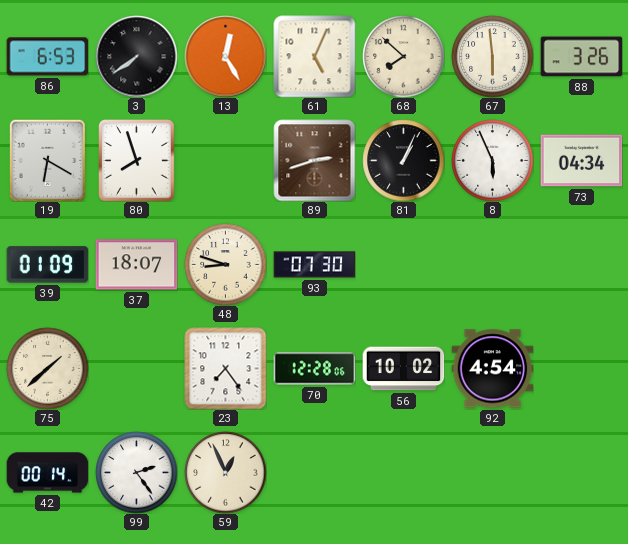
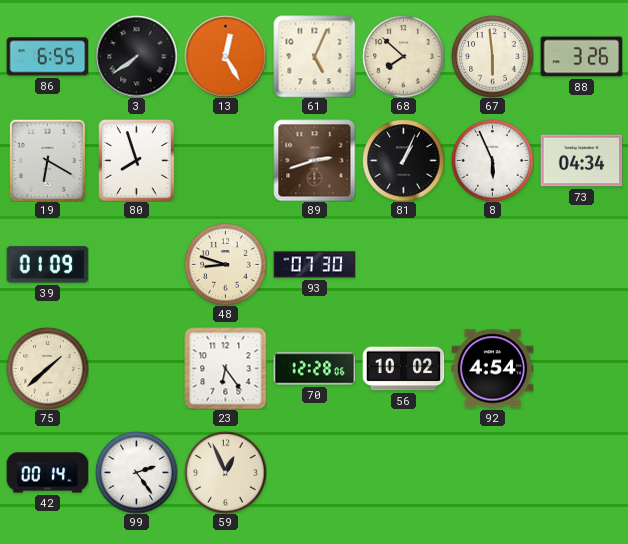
86: 6:53 -> 6:55
37: 18:07 -> none
23: 7:24 -> 6:24
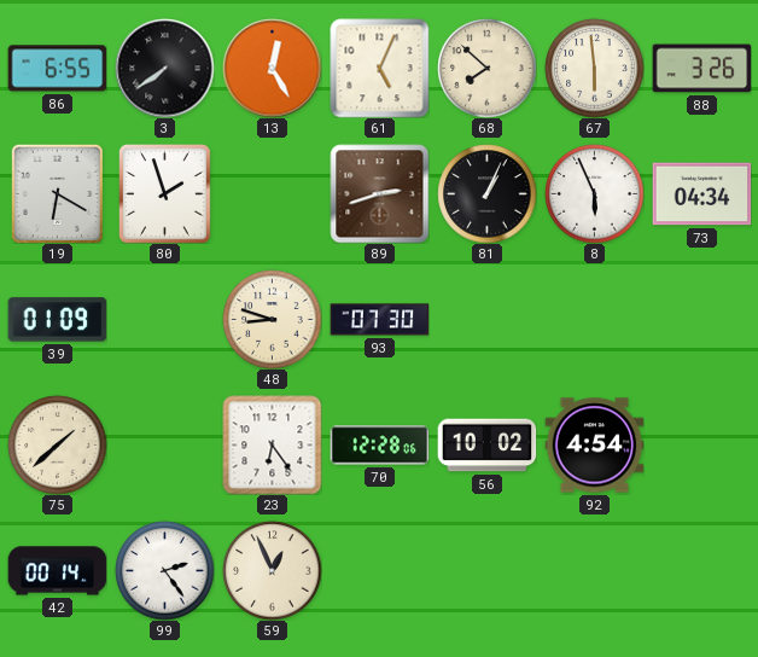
80: 7:57 -> 1:57
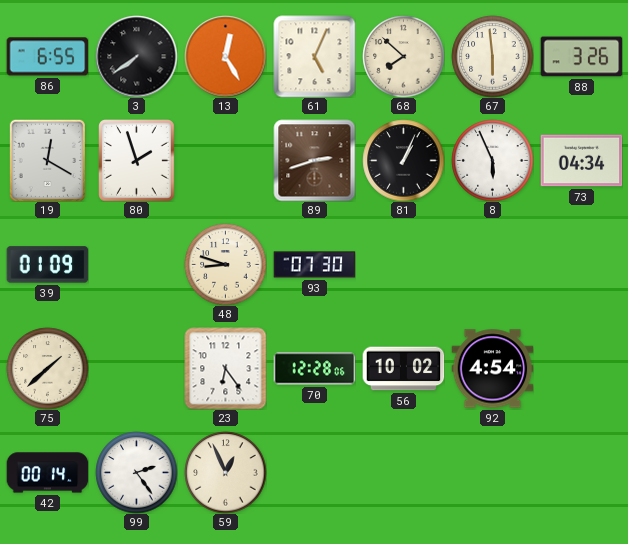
19: 6:20 -> 12:20
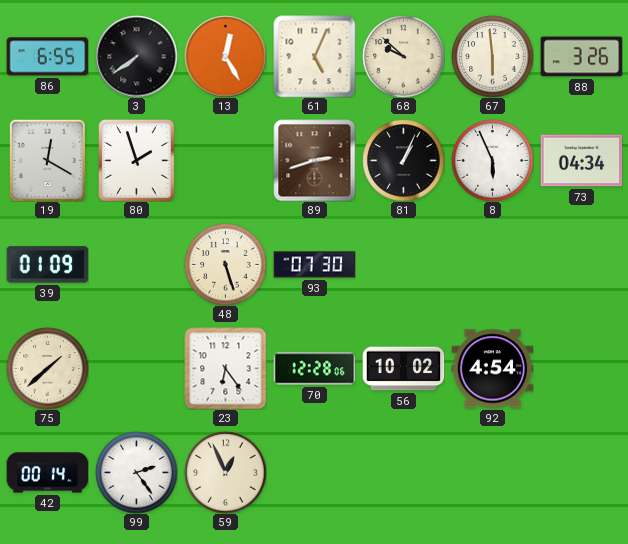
68: 7:52 -> 9:52
48: 8:48 -> 5:27
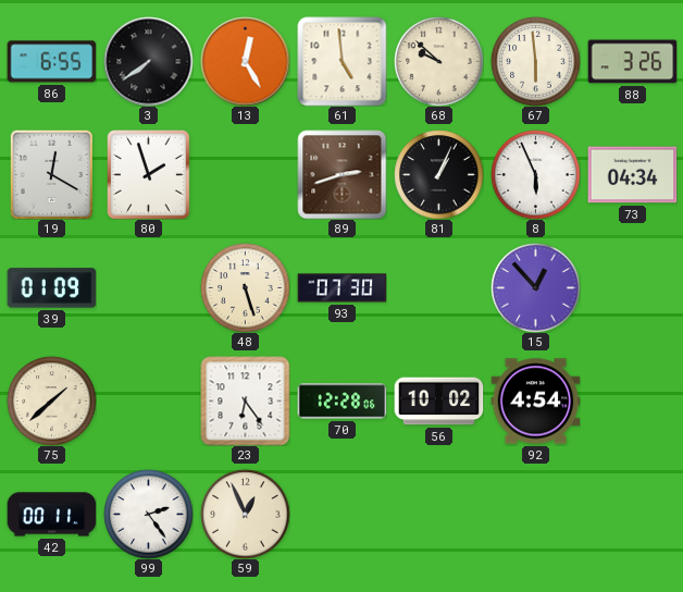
61: 5:04 -> 4:59
15: none -> 12:53
42: 00:14 -> 00:11
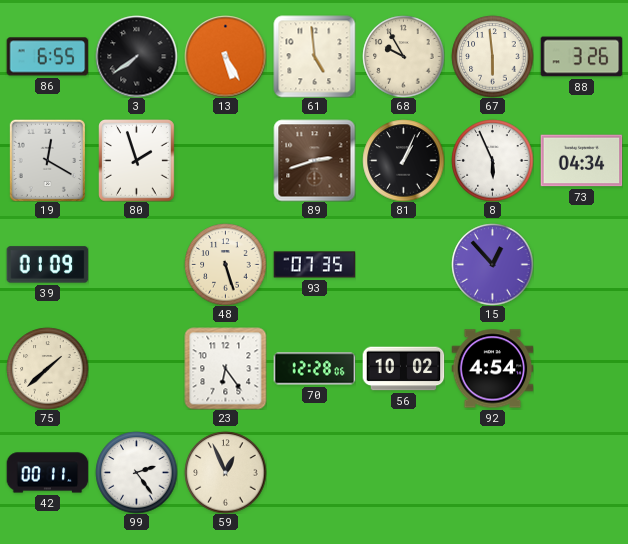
13: 12:25 -> 5:25
68: 9:52 -> 9:55
93: 07:30 -> 07:35
